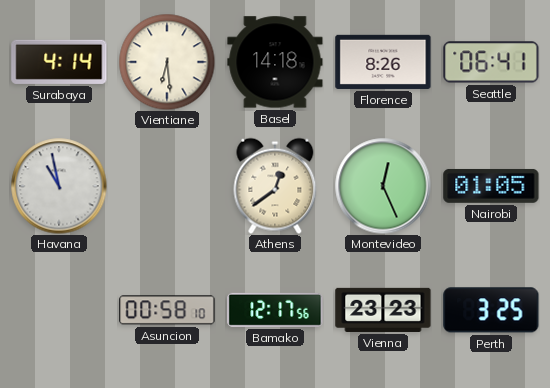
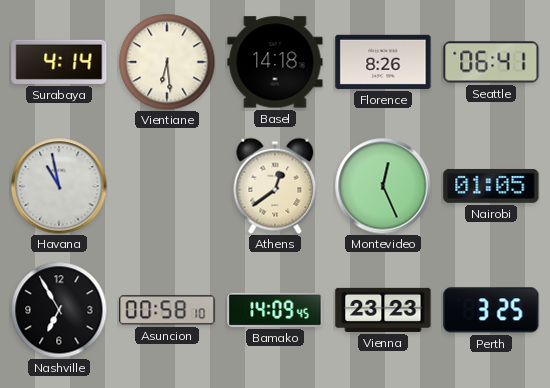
Nashville: none -> 6:55
Bamako: 12:17 -> 14:09
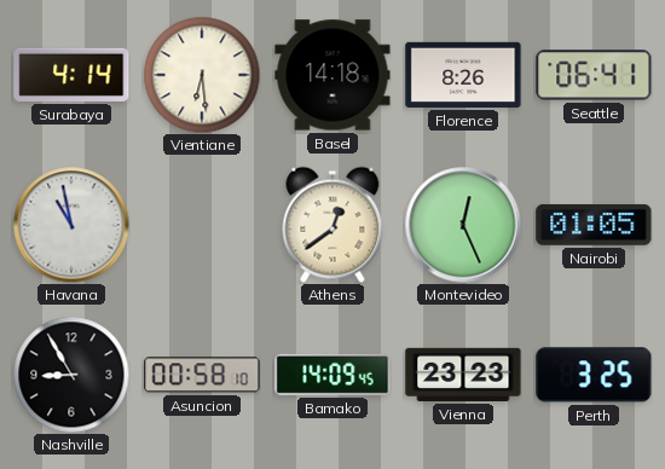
Nashville: 6:55 -> 8:55
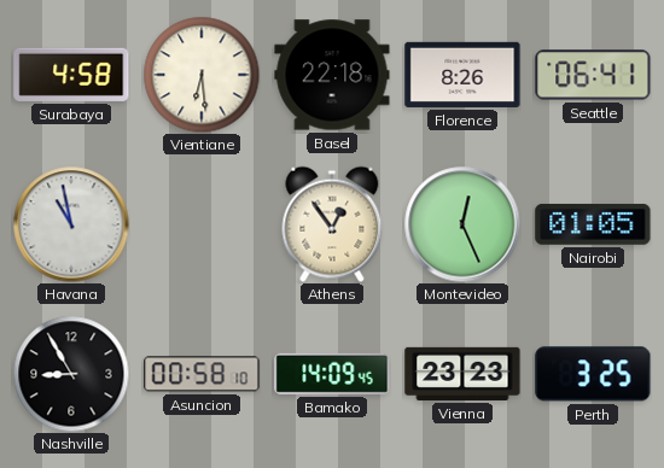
Surabaya: 4:14 -> 4:58
Basel: 14:18 -> 22:18
Athens: 12:39 -> 12:54
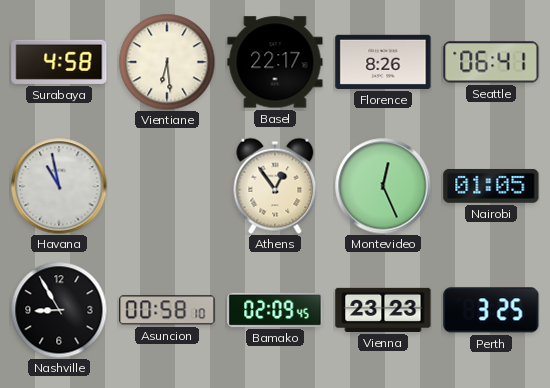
Basel: 22:18 -> 22:17
Bamako: 14:09 -> 02:09
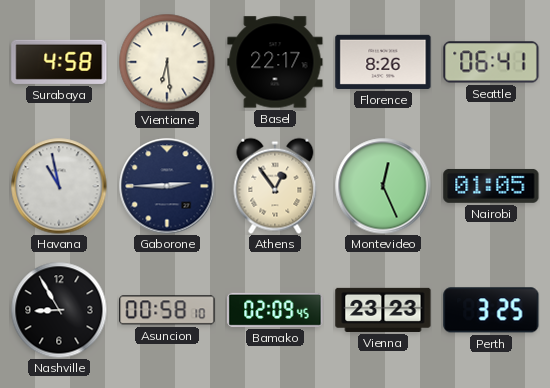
Gaborone: none -> 2:45
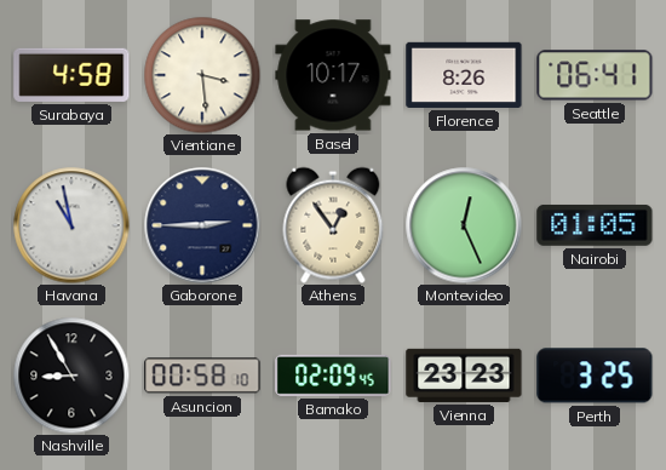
Vientiane: 6:29 -> 3:29
Basel: 22:17 -> 10:17
